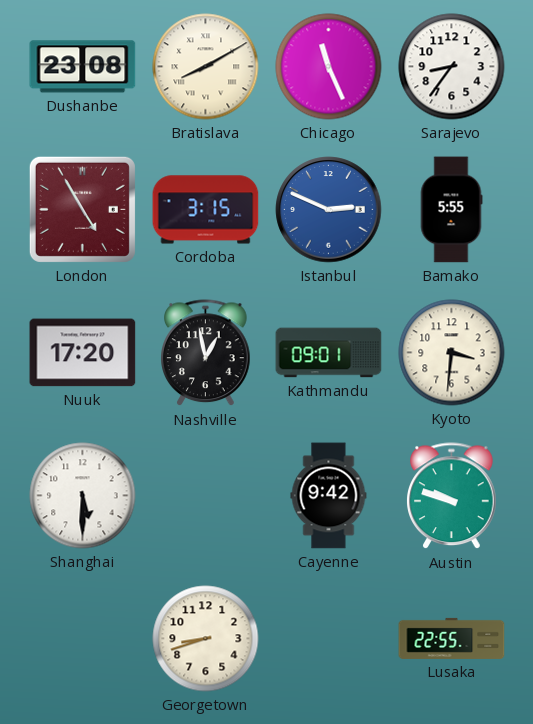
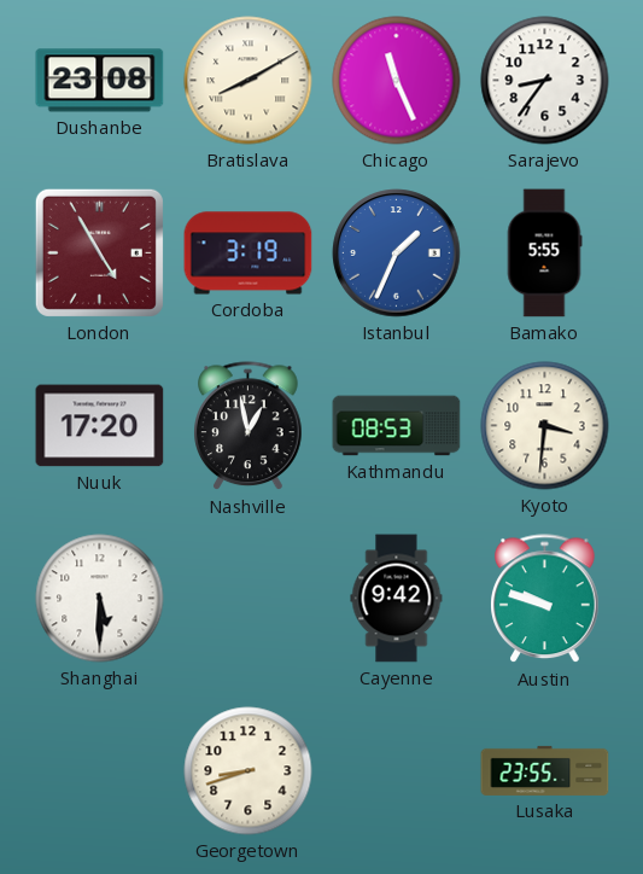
Cordoba: 3:15 -> 3:19
Istanbul: 2:49 -> 1:34
Kathmandu: 09:01 -> 08:53
Lusaka: 22:55 -> 23:55
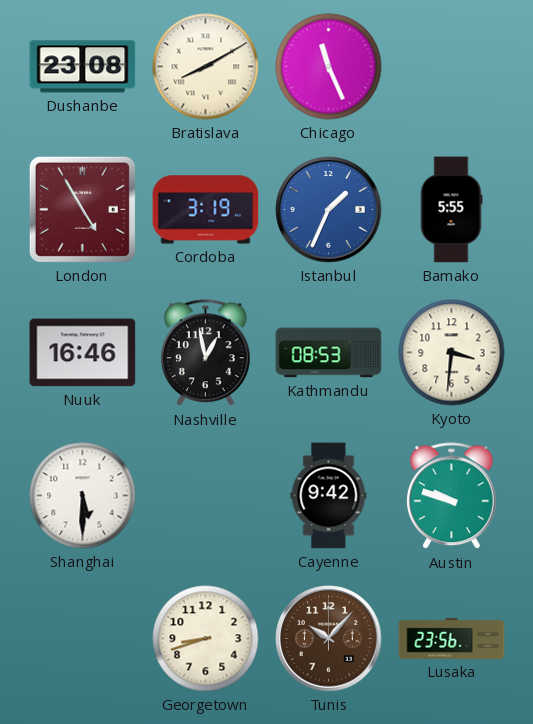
Sarajevo: 8:36 -> none
Nuuk: 17:20 -> 16:46
Tunis: none -> 10:07
Lusaka: 23:55 -> 23:56
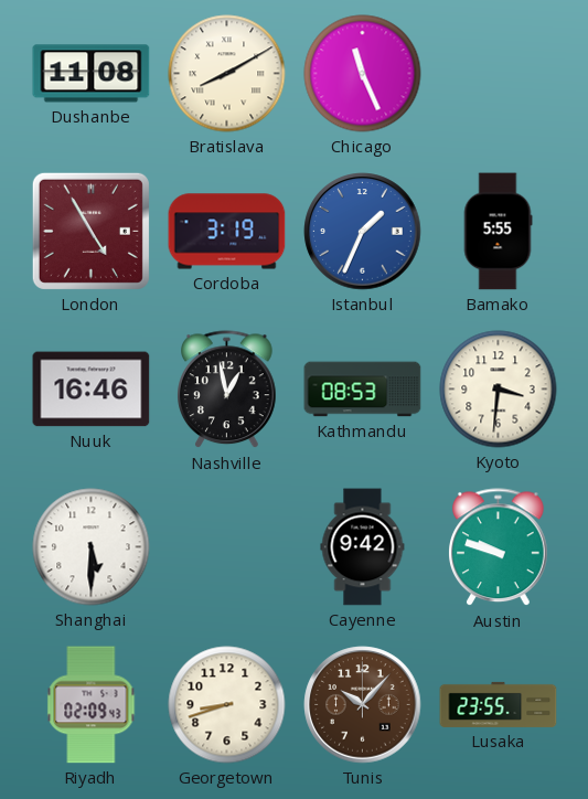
Dushanbe: 23:08 -> 11:08
Riyadh: none -> 02:09
Lusaka: 23:56 -> 23:55
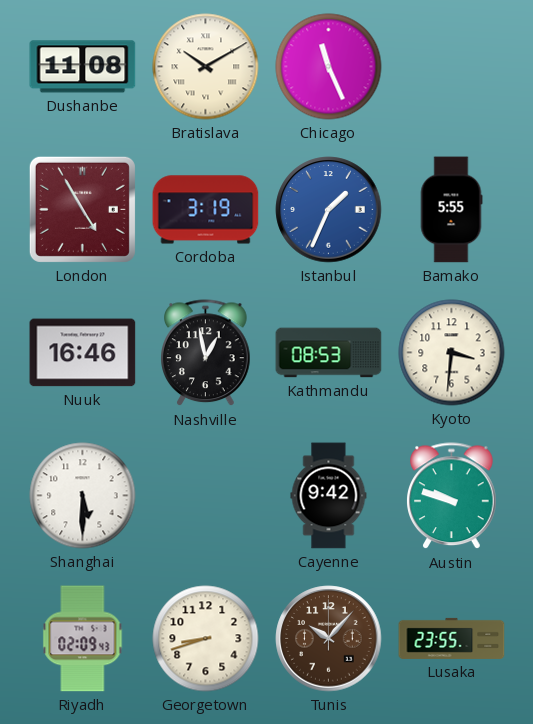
Bratislava: 8:10 -> 10:10
